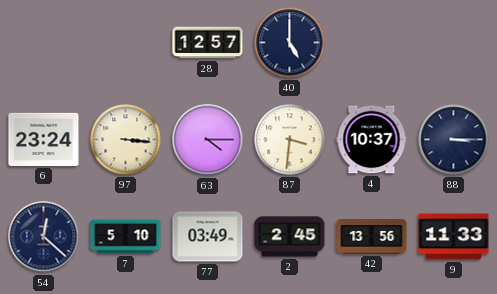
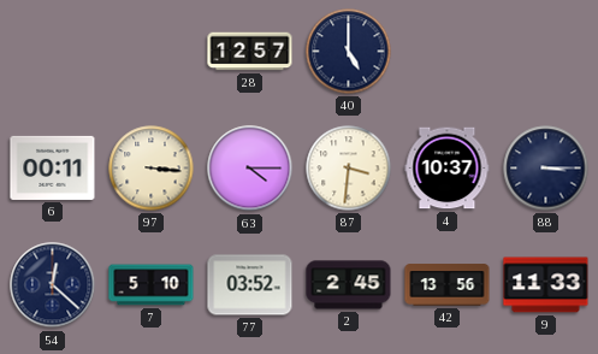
6: 23:24 -> 00:11
77: 03:49 -> 03:52
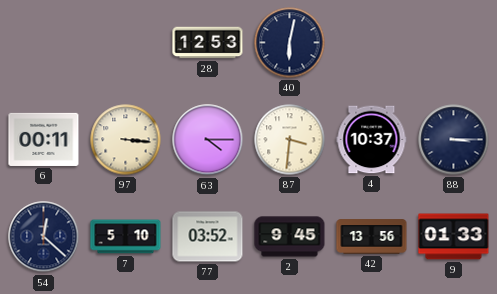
28: 12:57 -> 12:53
40: 5:00 -> 6:02
2: 2:45 -> 9:45
9: 11:33 -> 01:33
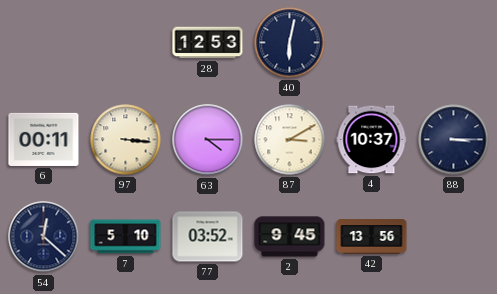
87: 3:31 -> 3:10
9: 01:33 -> none
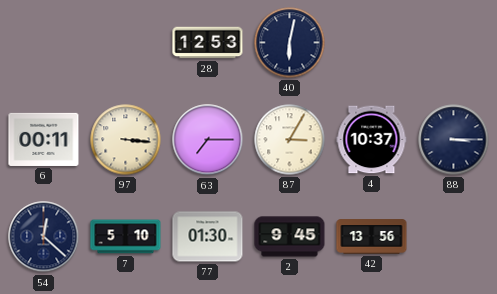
63: 4:15 -> 7:15
87: 3:10 -> 3:05
77: 03:52 -> 01:30
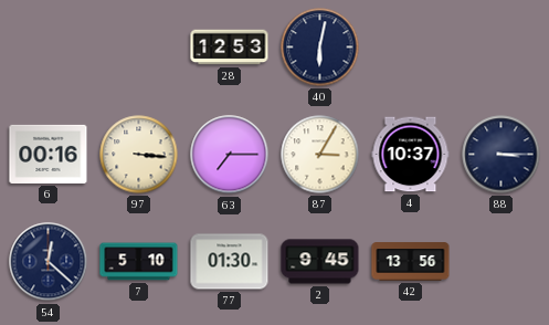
6: 00:11 -> 00:16
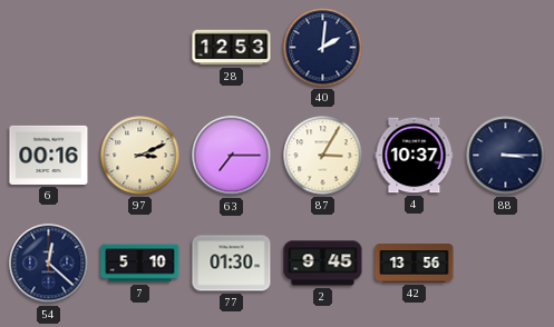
40: 6:02 -> 2:01
97: 3:16 -> 3:11
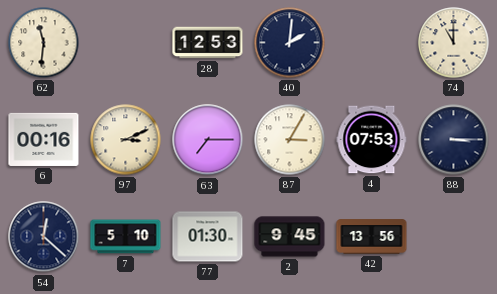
62: none -> 11:31
74: none -> 11:00
4: 10:37 -> 07:53
